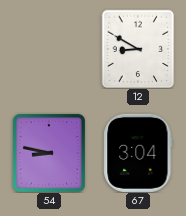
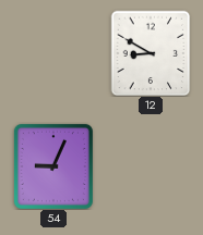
54: 8:47 -> 9:04
67: 3:04 -> none
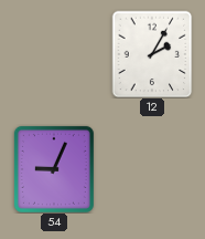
12: 8:50 -> 2:05
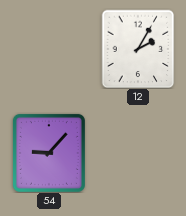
54: 9:04 -> 9:07
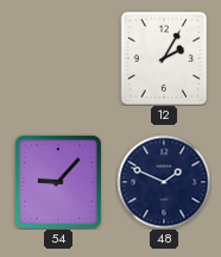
48: none -> 1:49
